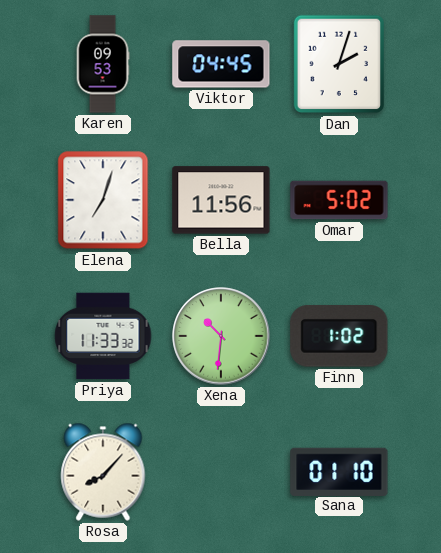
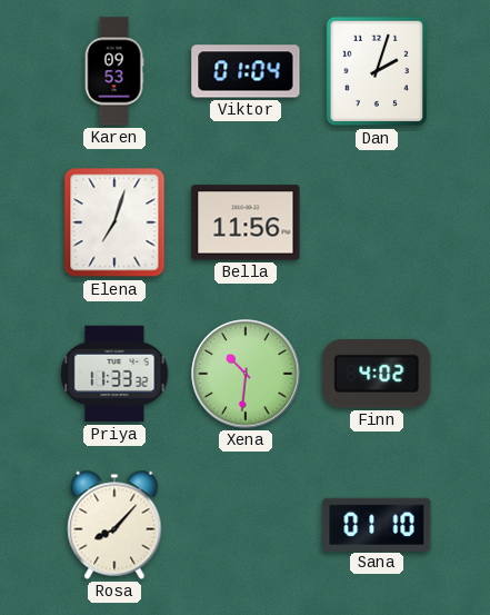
Viktor: 04:45 -> 01:04
Omar: 5:02 -> none
Finn: 1:02 -> 4:02
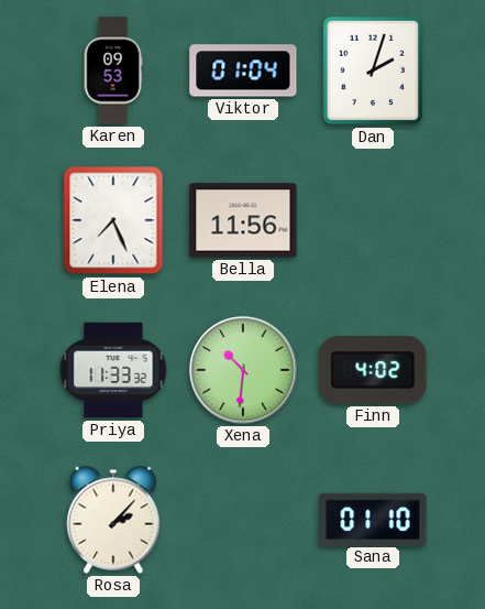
Elena: 7:03 -> 7:26
Rosa: 8:07 -> 2:07
